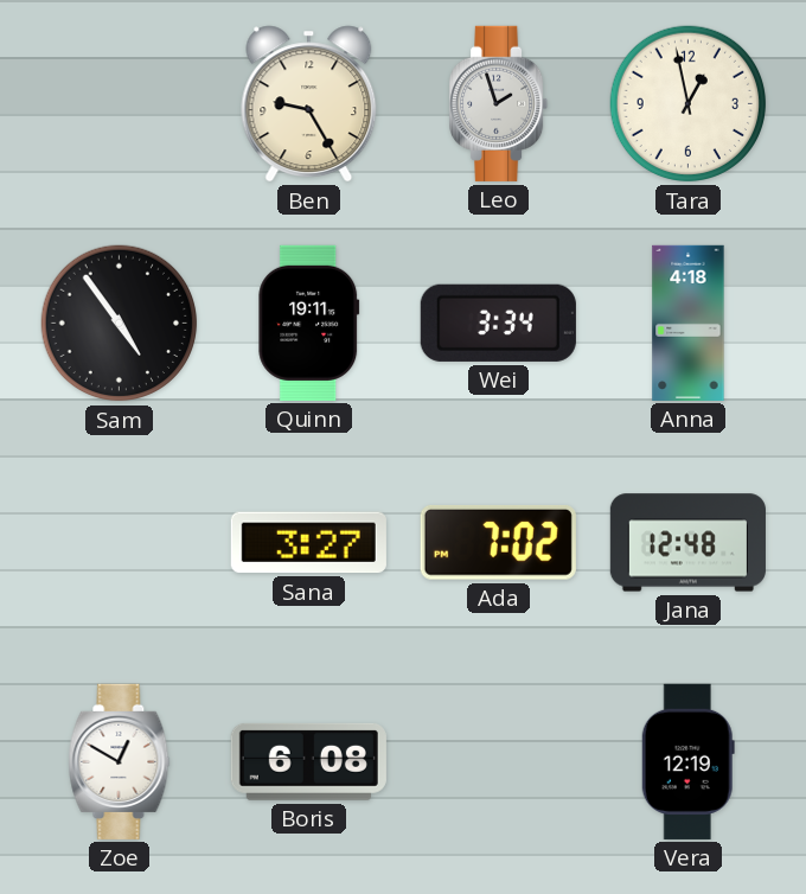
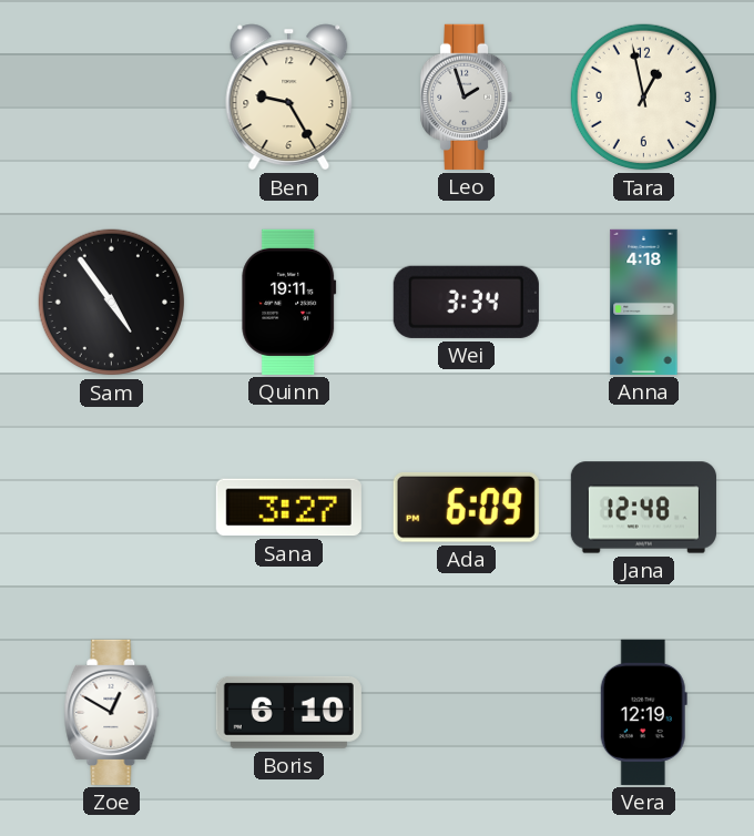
Ada: 7:02 -> 6:09
Boris: 6:08 -> 6:10
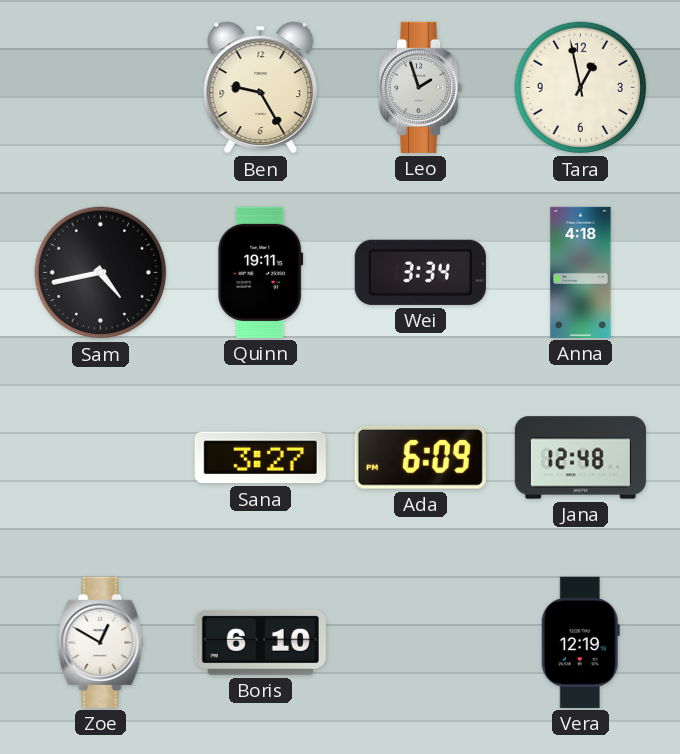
Sam: 4:54 -> 4:43
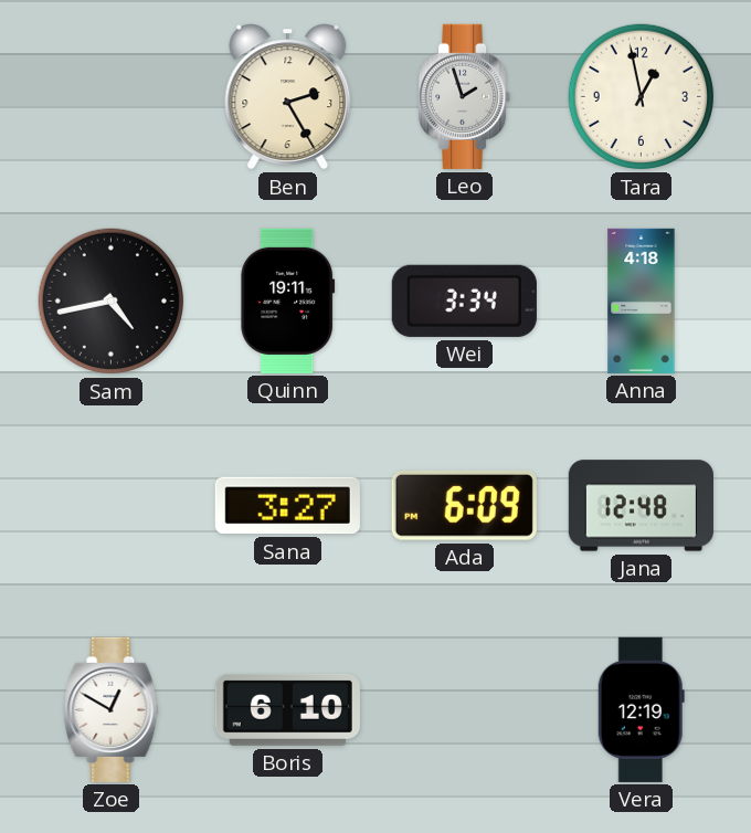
Ben: 9:25 -> 2:25
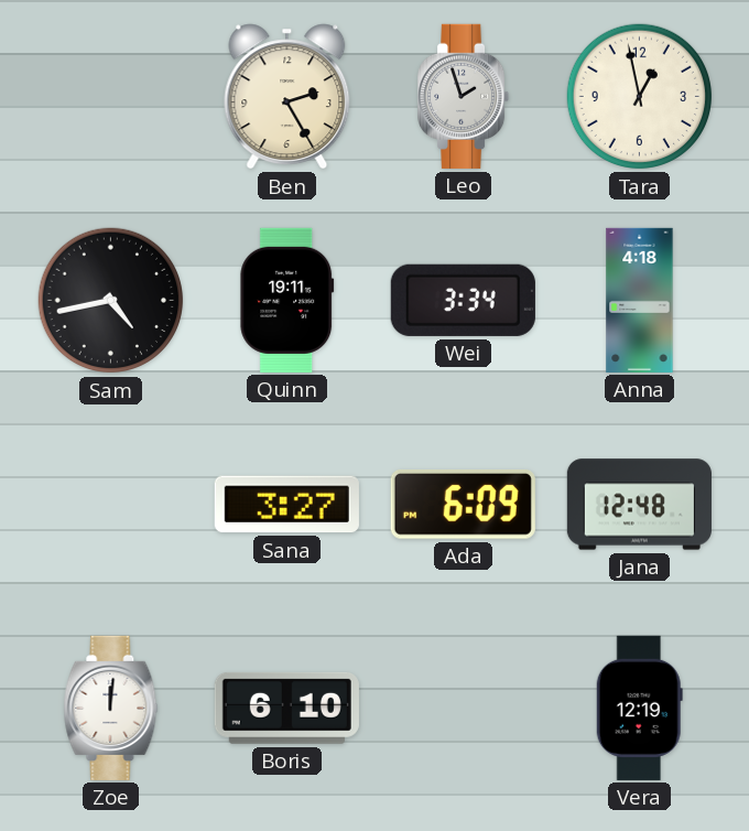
Zoe: 12:50 -> 12:01
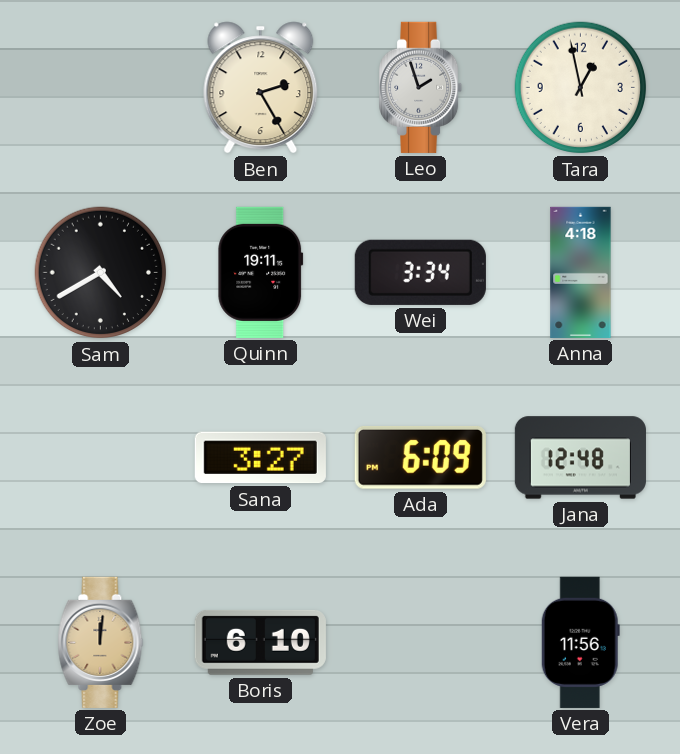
Sam: 4:43 -> 4:40
Zoe dial: white -> champagne
Vera: 12:19 -> 11:56
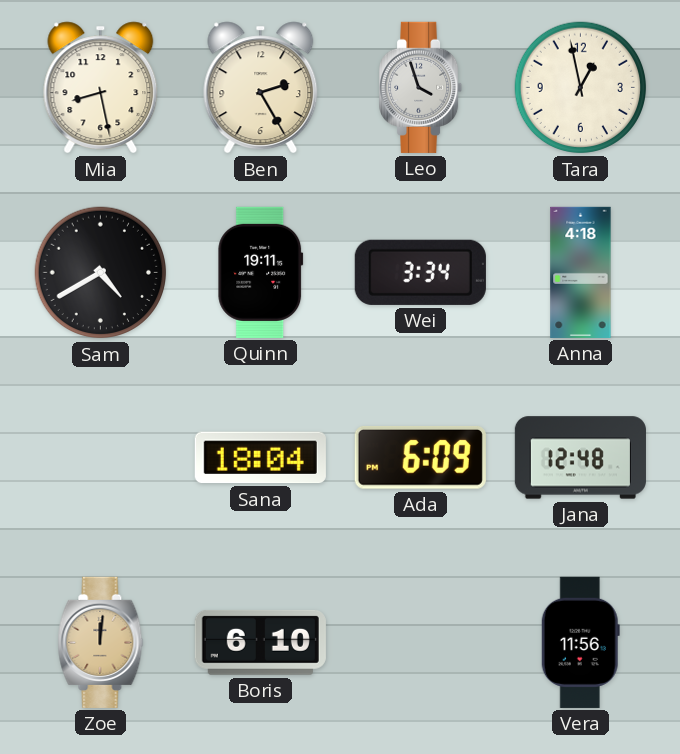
Mia: none -> 8:28
Leo: 1:57 -> 3:57
Sana: 3:27 -> 18:04
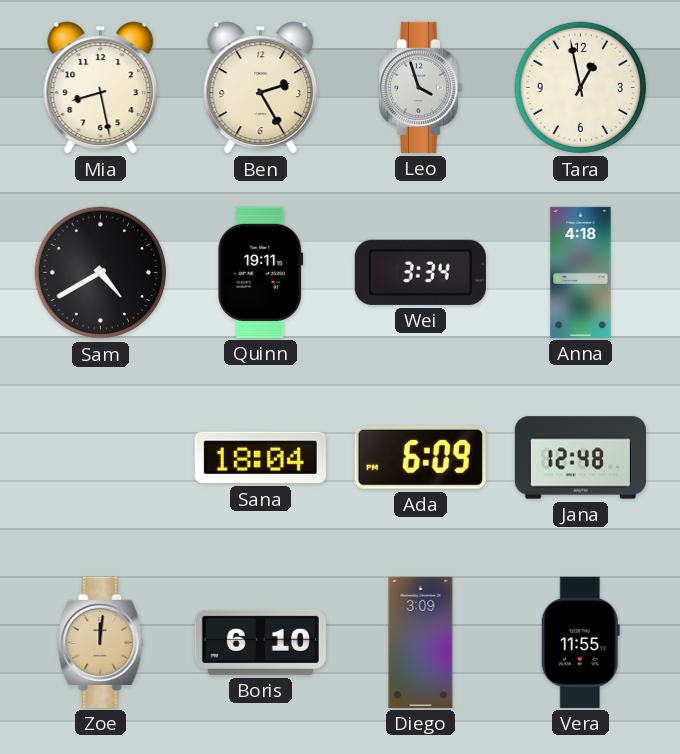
Diego: none -> 3:09
Vera: 11:56 -> 11:55
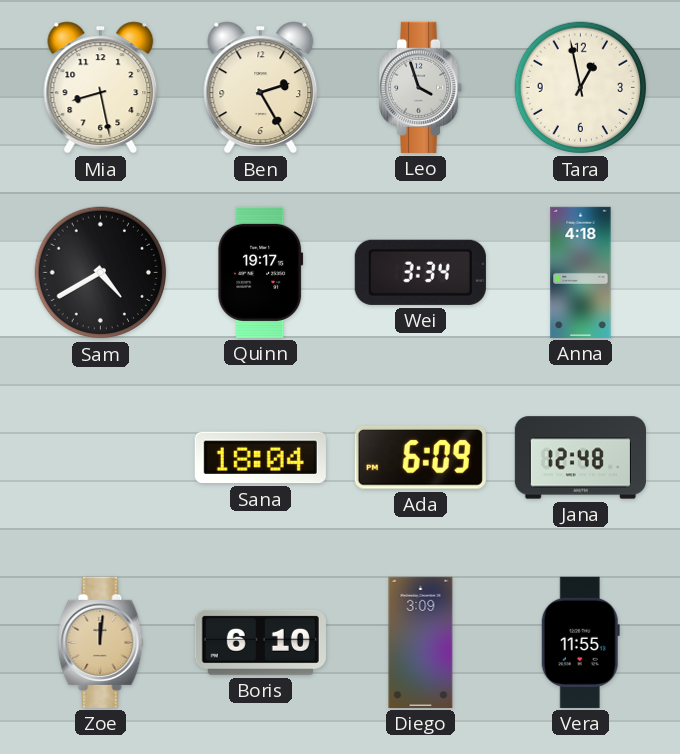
Quinn: 19:11 -> 19:17
